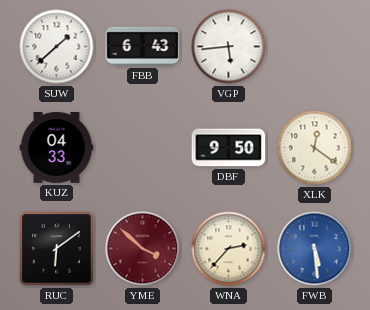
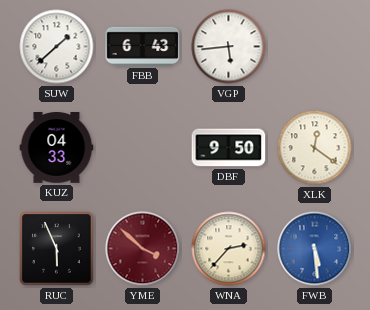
RUC: 6:09 -> 5:56
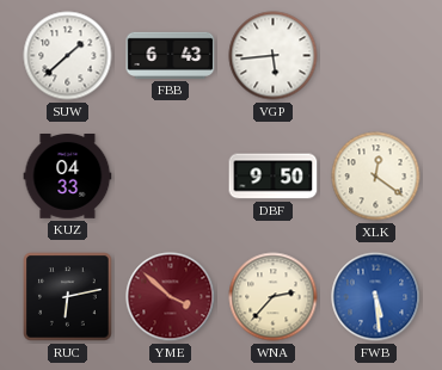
RUC: 5:56 -> 6:13
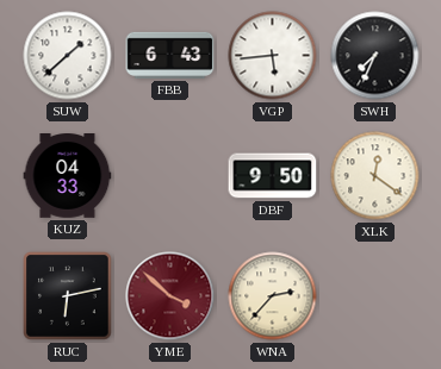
SWH: none -> 7:34
FWB: 5:29 -> none
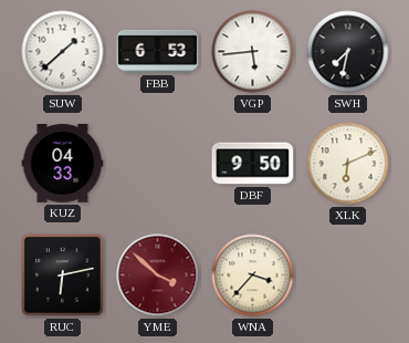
FBB: 6:43 -> 6:53
SWH: 7:34 -> 7:32
XLK: 12:21 -> 6:11
WNA: 2:37 -> 3:37
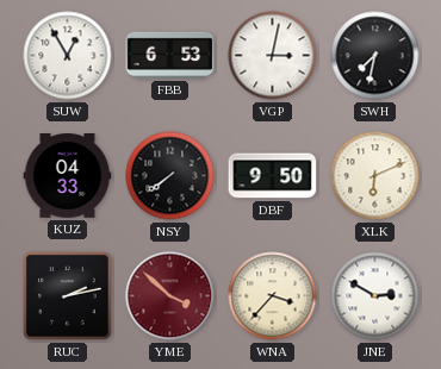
SUW: 1:38 -> 12:55
VGP: 5:44 -> 3:02
NSY: none -> 7:39
RUC: 6:13 -> 2:13
JNE: none -> 2:50
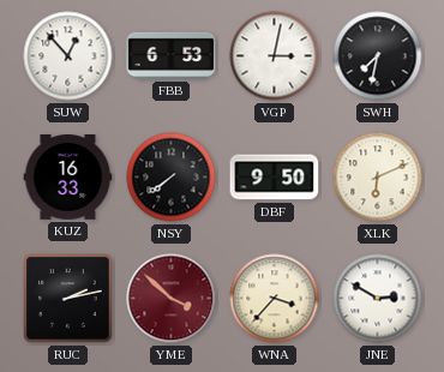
SUW: 12:55 -> 12:53
KUZ: 04:33 -> 16:33
